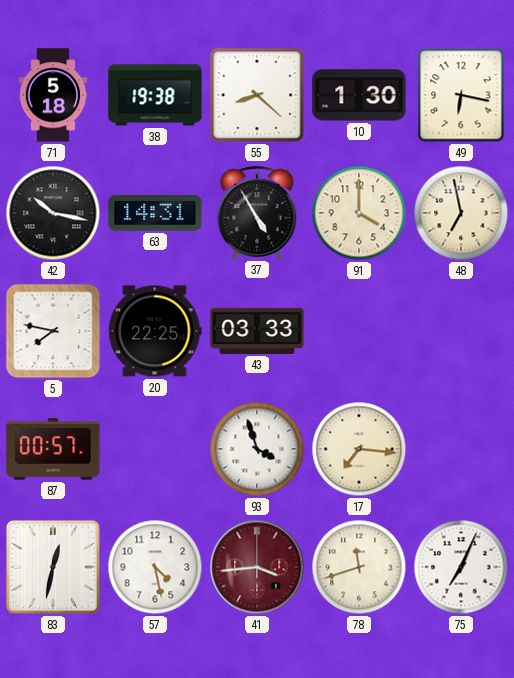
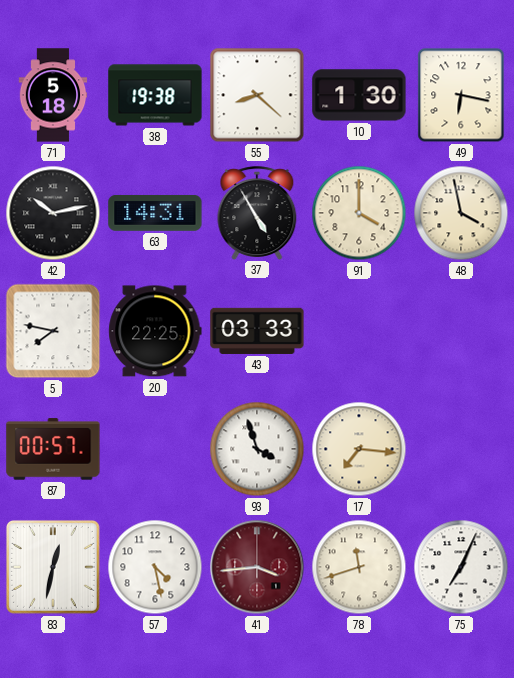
42: 10:17 -> 10:13
48: 6:58 -> 3:58
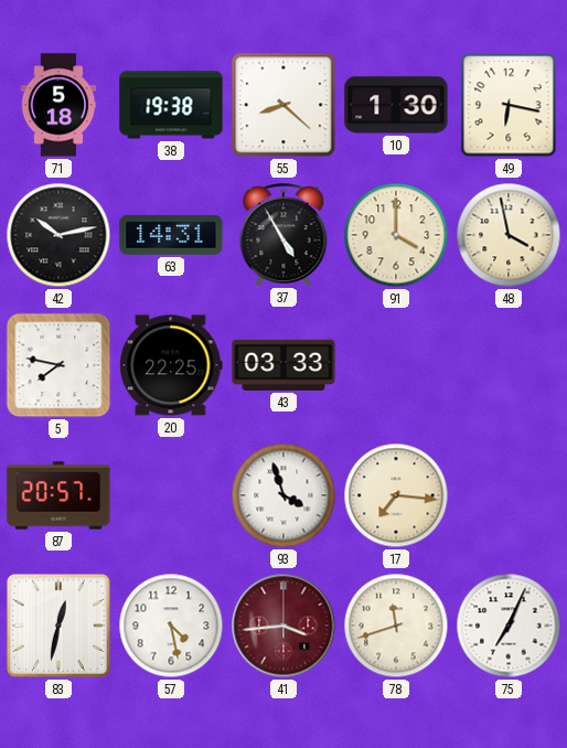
87: 00:57 -> 20:57
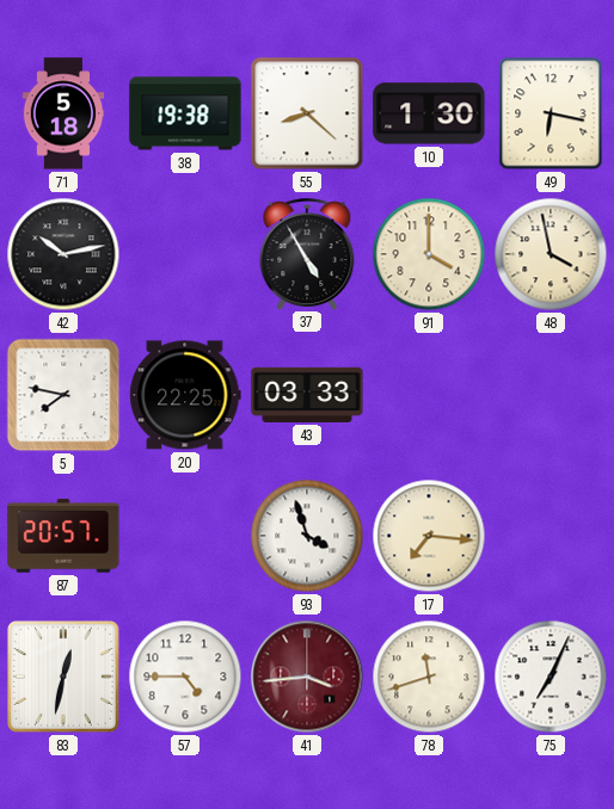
63: 14:31 -> none
57: 4:28 -> 4:45
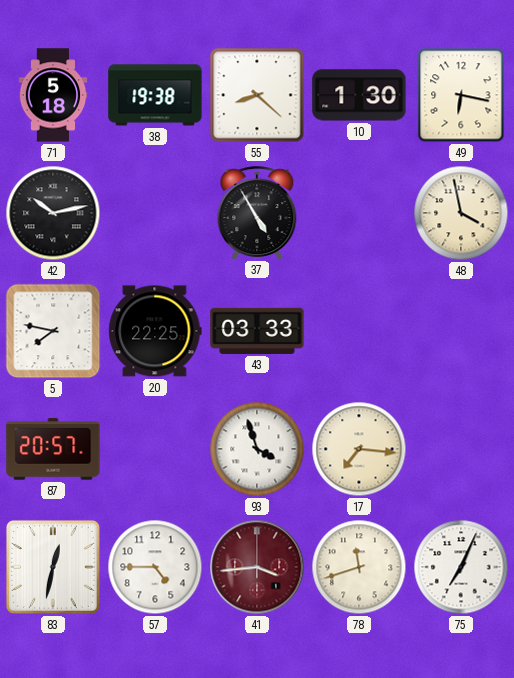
91: 4:00 -> none
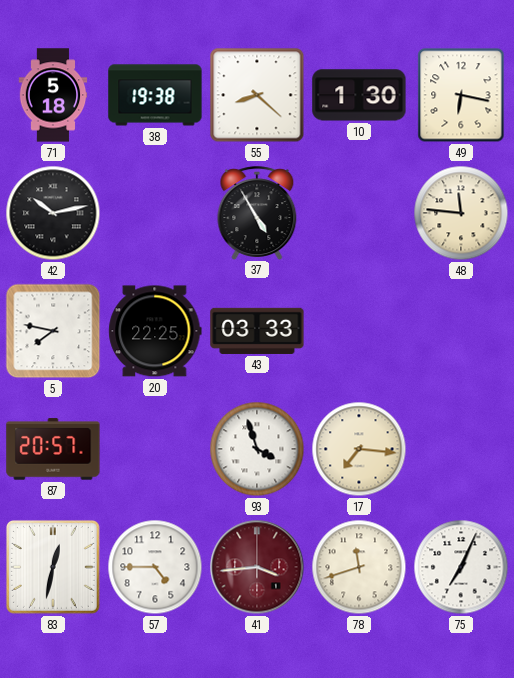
48: 3:58 -> 11:46
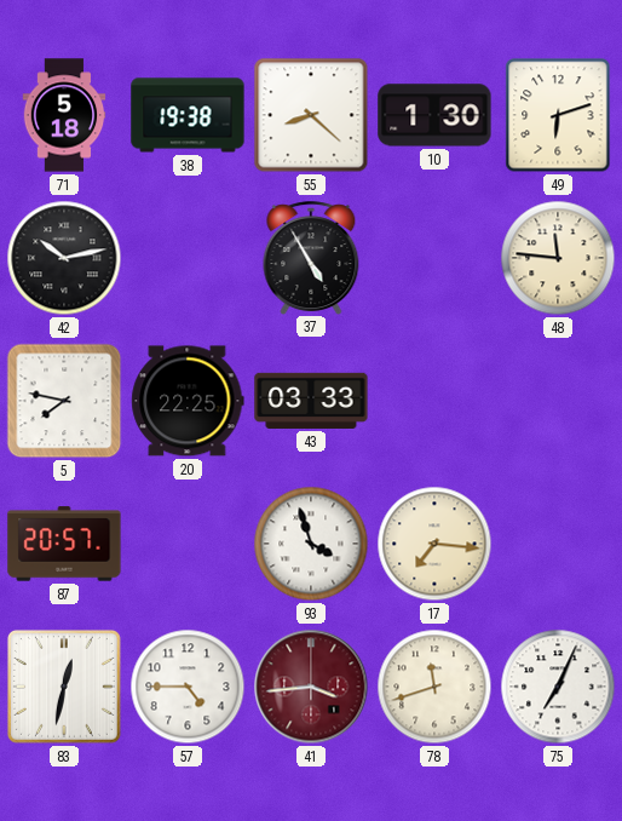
49: 6:17 -> 6:12
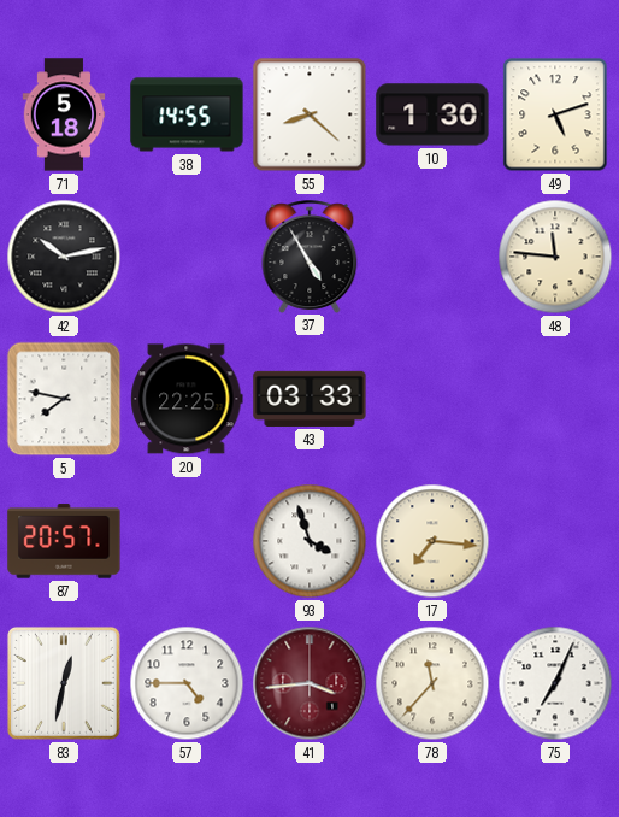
38: 19:38 -> 14:55
49: 6:12 -> 5:12
78: 11:42 -> 11:37
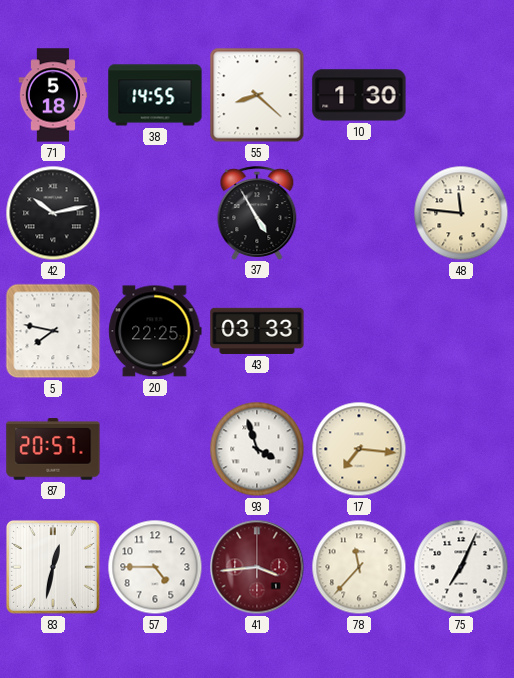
49: 5:12 -> none
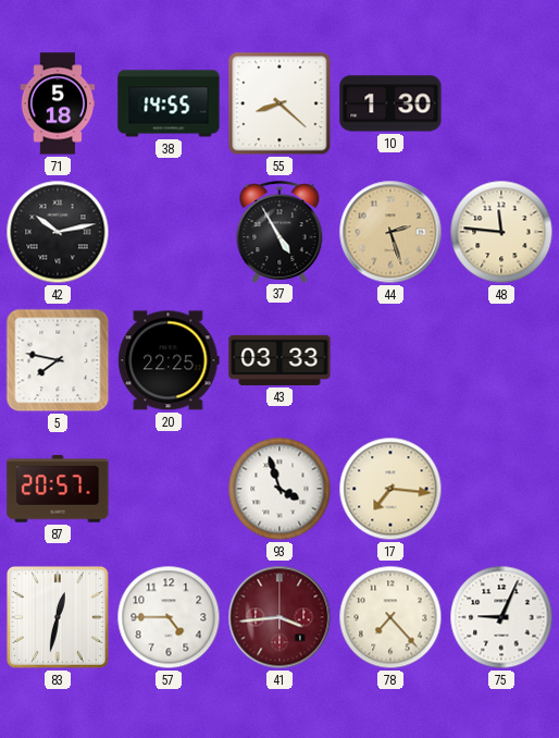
44: none -> 2:27
78: 11:37 -> 7:23
75: 7:04 -> 9:04
